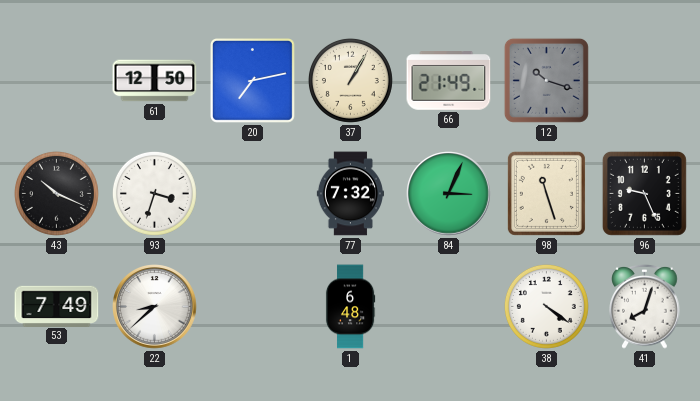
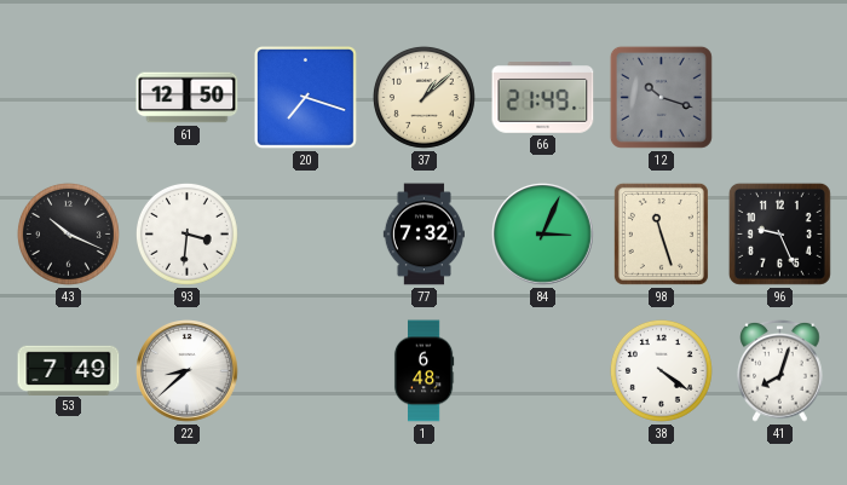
20: 7:13 -> 7:18
37: 1:05 -> 1:08
93: 3:33 -> 3:31
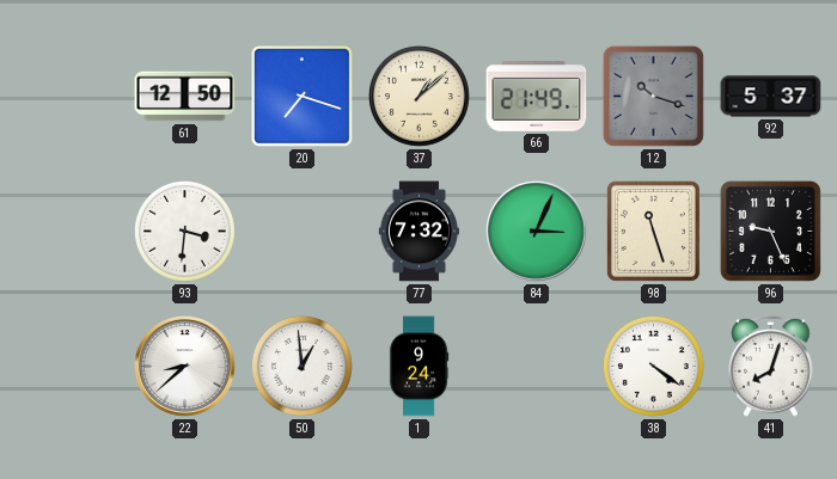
92: none -> 5:37
43: 10:19 -> none
53: 7:49 -> none
50: none -> 12:59
1: 6:48 -> 9:24
